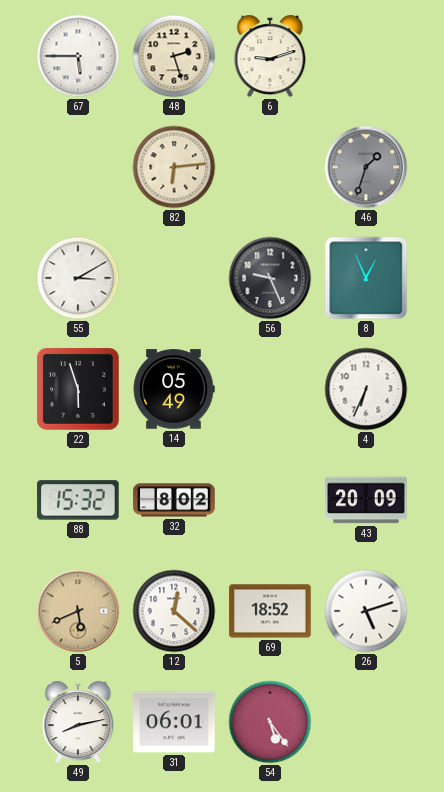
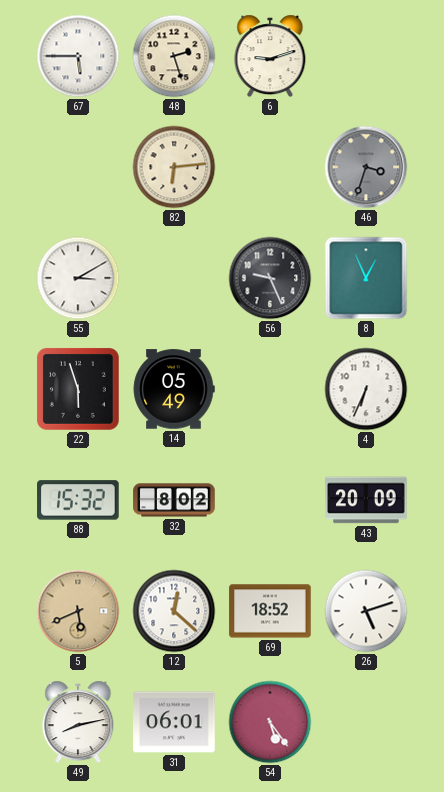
46: 1:33 -> 3:33
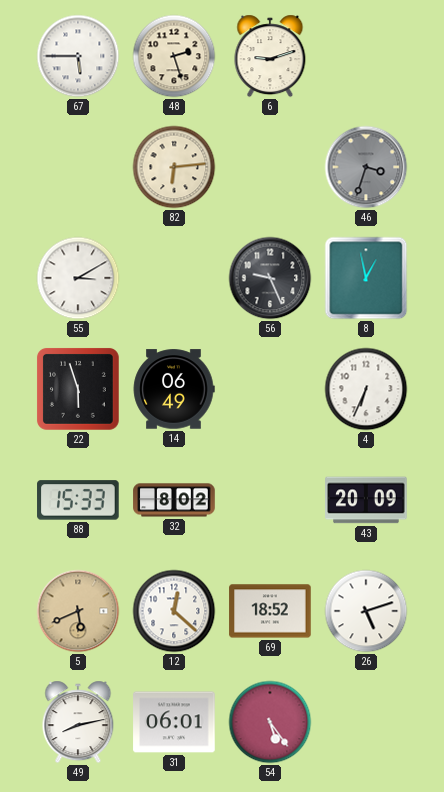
8: 12:56 -> 12:58
14: 05:49 -> 06:49
88: 15:32 -> 15:33
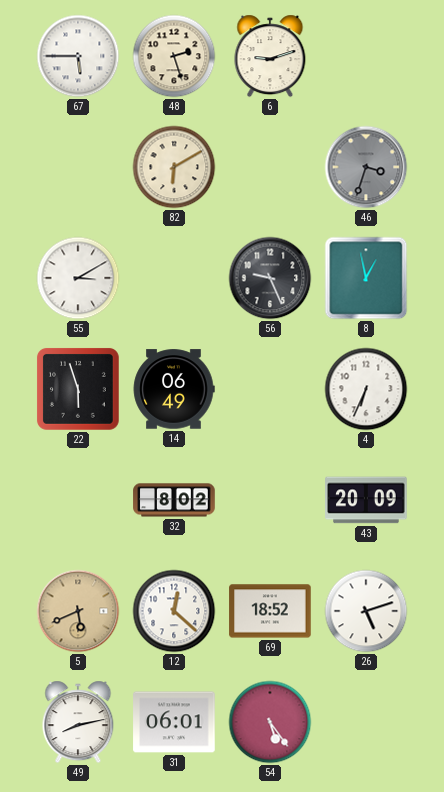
82: 6:14 -> 6:10
88: 15:33 -> none
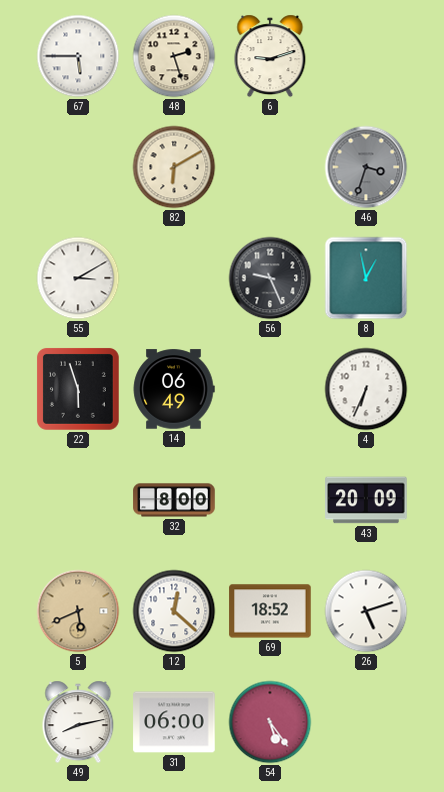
32: 8:02 -> 8:00
31: 06:01 -> 06:00
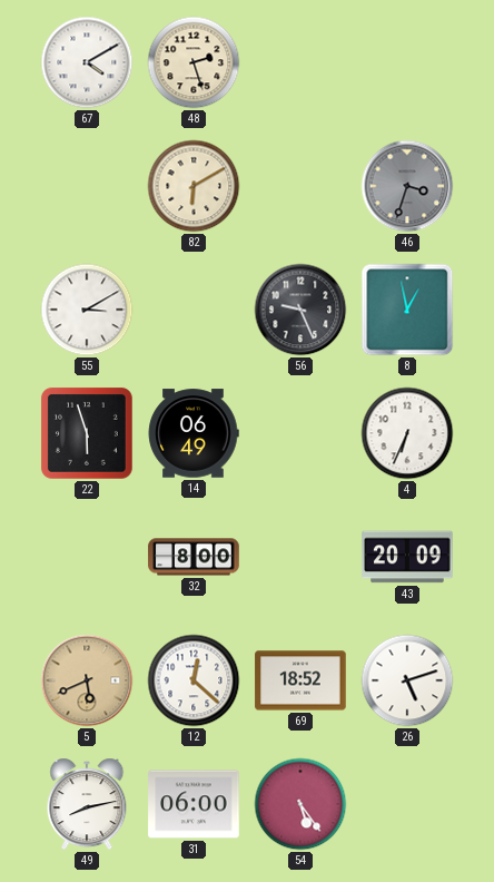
67: 5:45 -> 4:10
6: 9:12 -> none
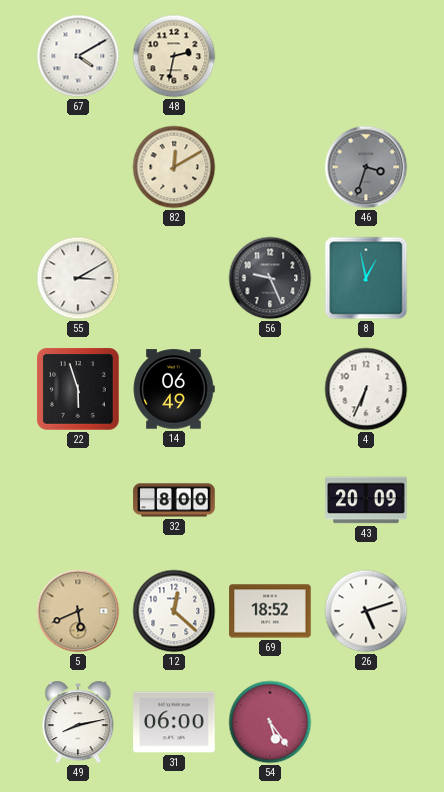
48: 2:27 -> 2:32
82: 6:10 -> 12:10
